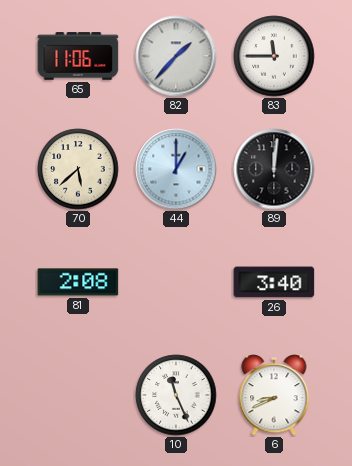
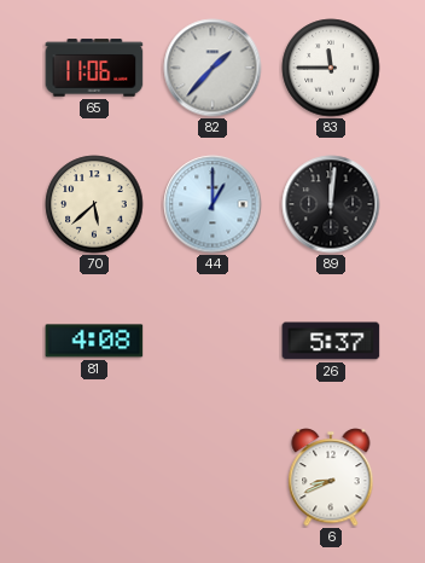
81: 2:08 -> 4:08
26: 3:40 -> 5:37
10: 11:26 -> none
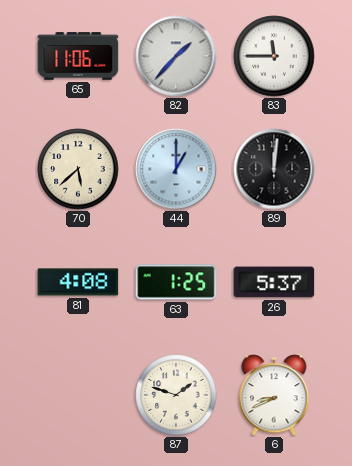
63: none -> 1:25
87: none -> 1:48
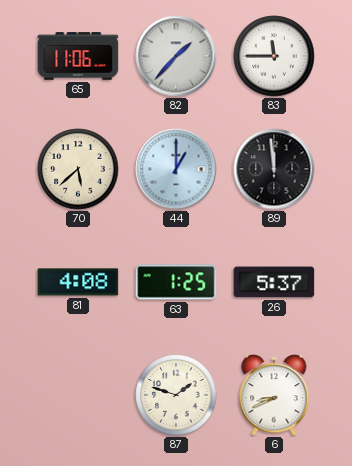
89: 12:01 -> 11:59
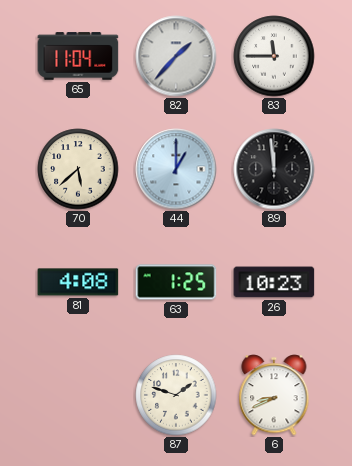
65: 11:06 -> 11:04
26: 5:37 -> 10:23
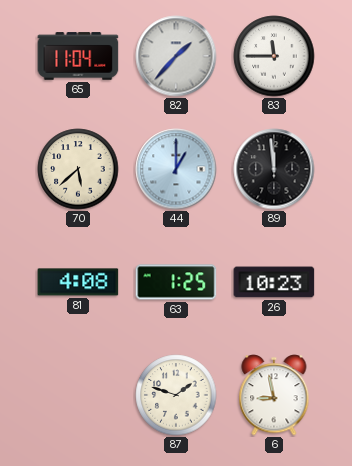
6: 8:41 -> 8:58
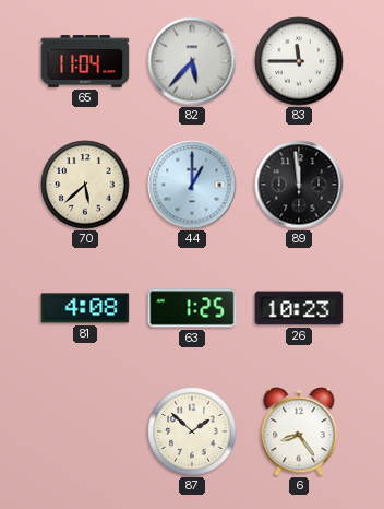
82: 1:37 -> 5:37
87: 1:48 -> 1:52
6: 8:58 -> 8:24
